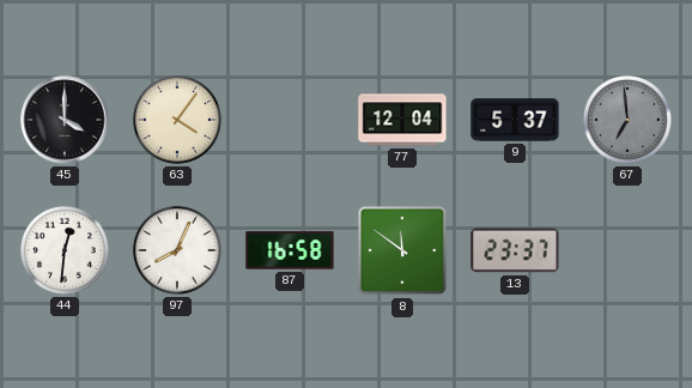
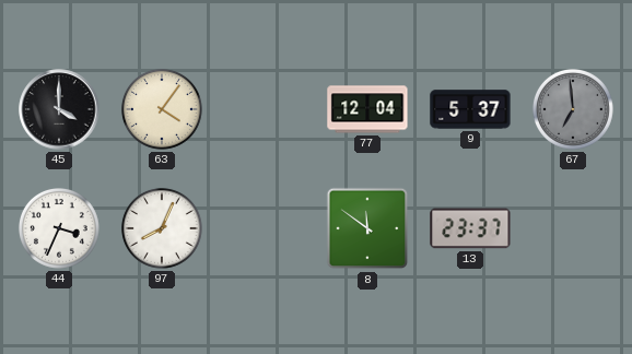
44: 12:31 -> 3:34
87: 16:58 -> none
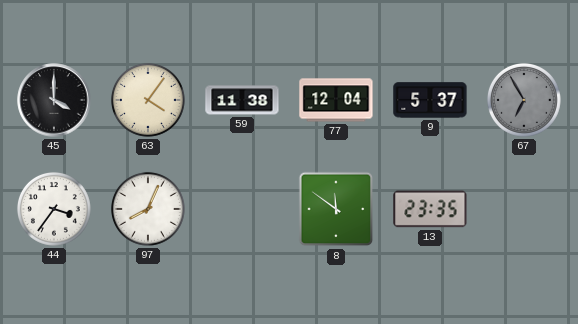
59: none -> 11:38
67: 6:59 -> 6:55
44: 3:34 -> 3:36
13: 23:37 -> 23:35
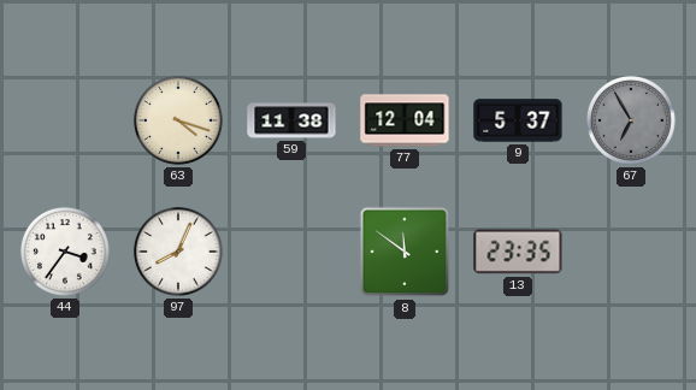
45: 4:00 -> none
63: 4:06 -> 4:18
